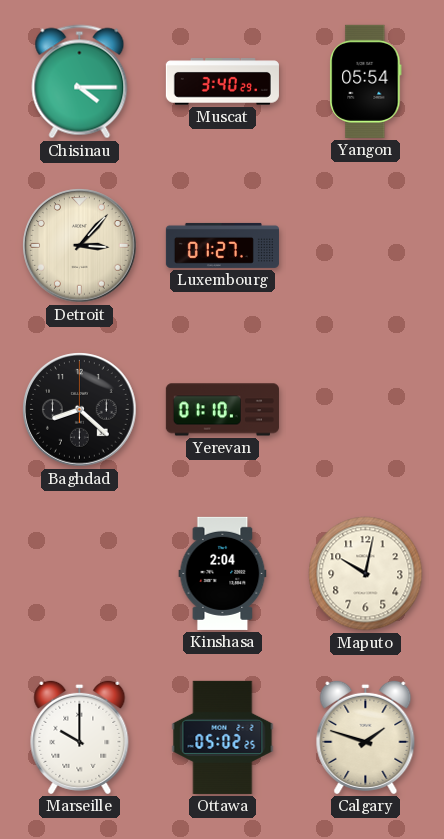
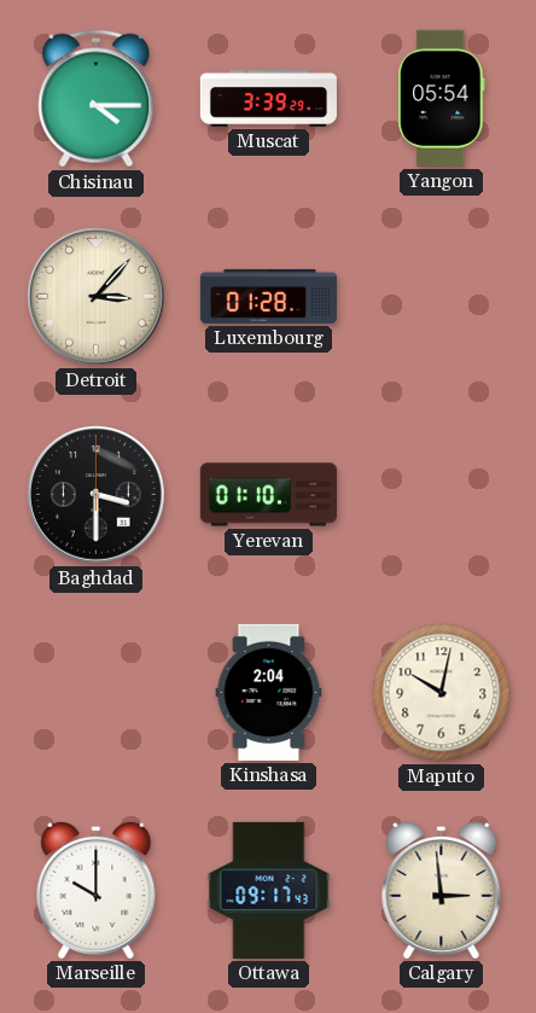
Muscat: 3:40 -> 3:39
Luxembourg: 01:27 -> 01:28
Baghdad: 8:22 -> 3:30
Ottawa: 05:02 -> 09:17
Calgary: 1:48 -> 2:59
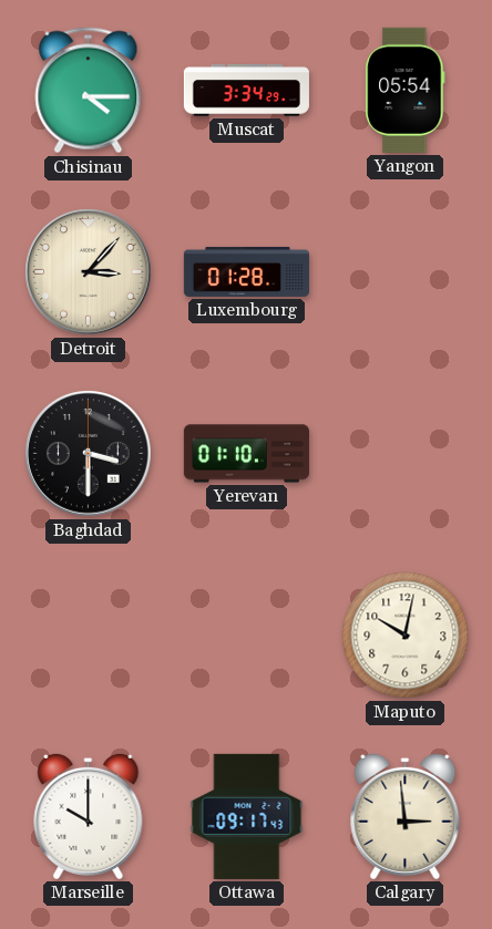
Muscat: 3:39 -> 3:34
Kinshasa: 2:04 -> none
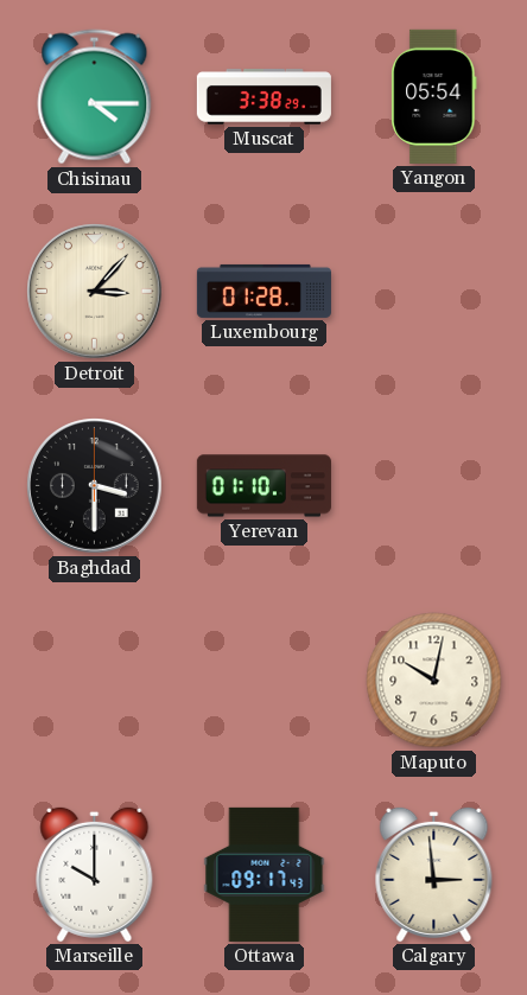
Muscat: 3:34 -> 3:38
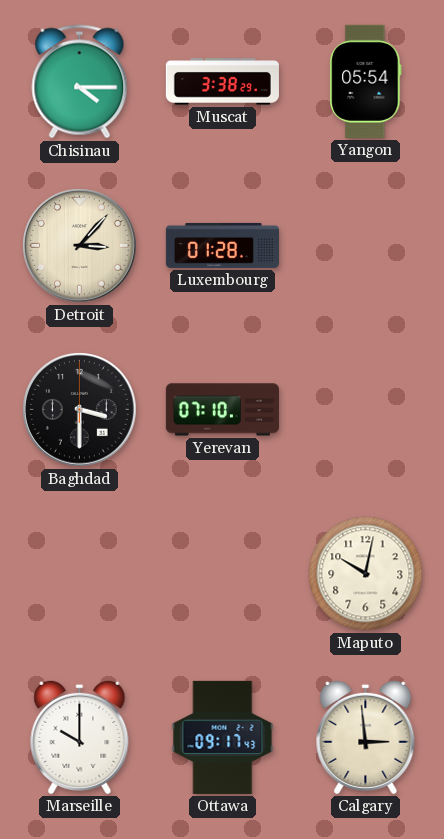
Yerevan: 01:10 -> 07:10
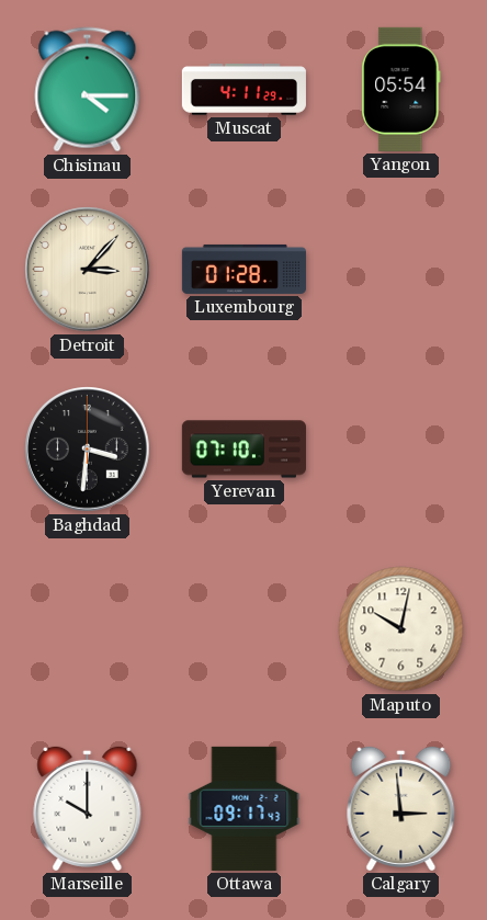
Muscat: 3:38 -> 4:11
Baghdad: 3:30 -> 3:31
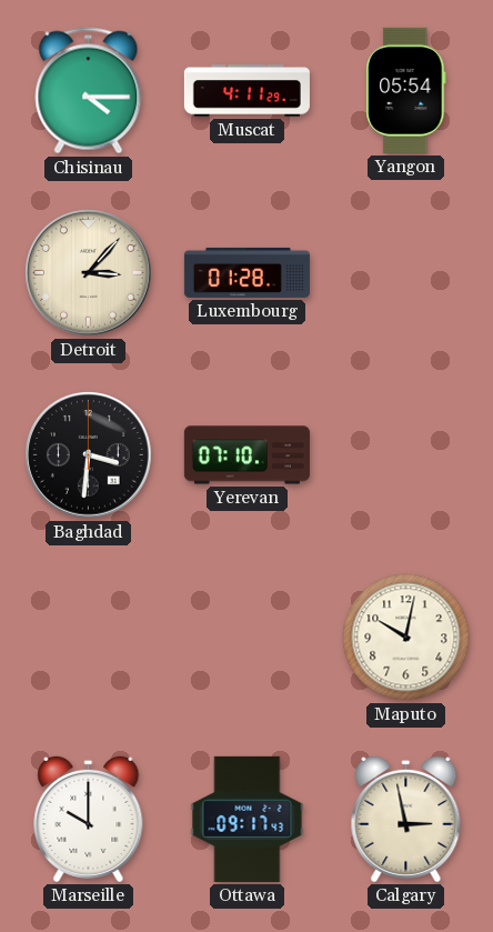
Calgary: 2:59 -> 2:58
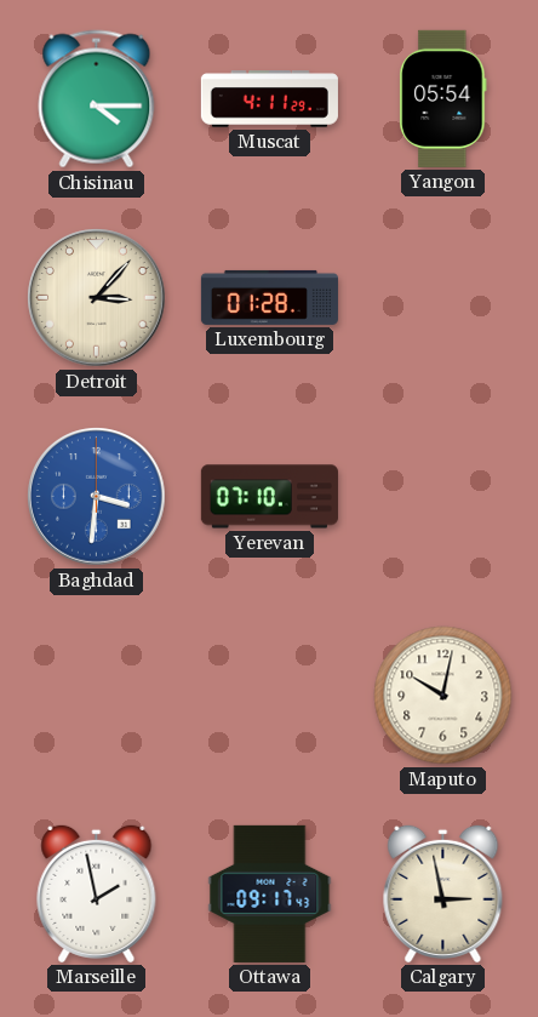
Baghdad dial: black -> blue
Marseille: 10:00 -> 1:58
